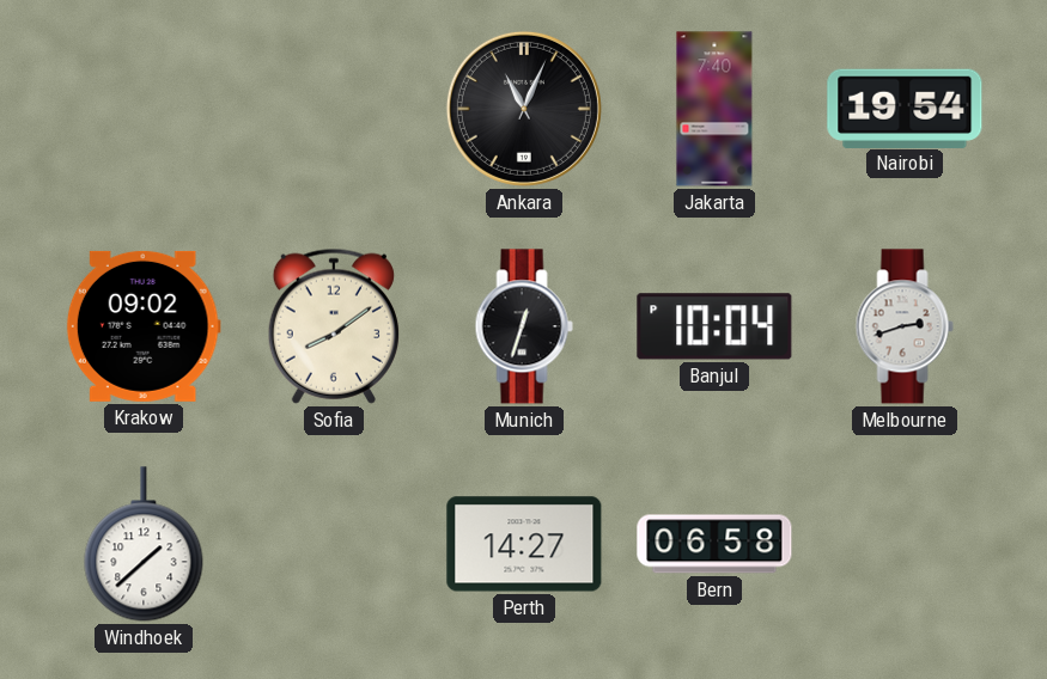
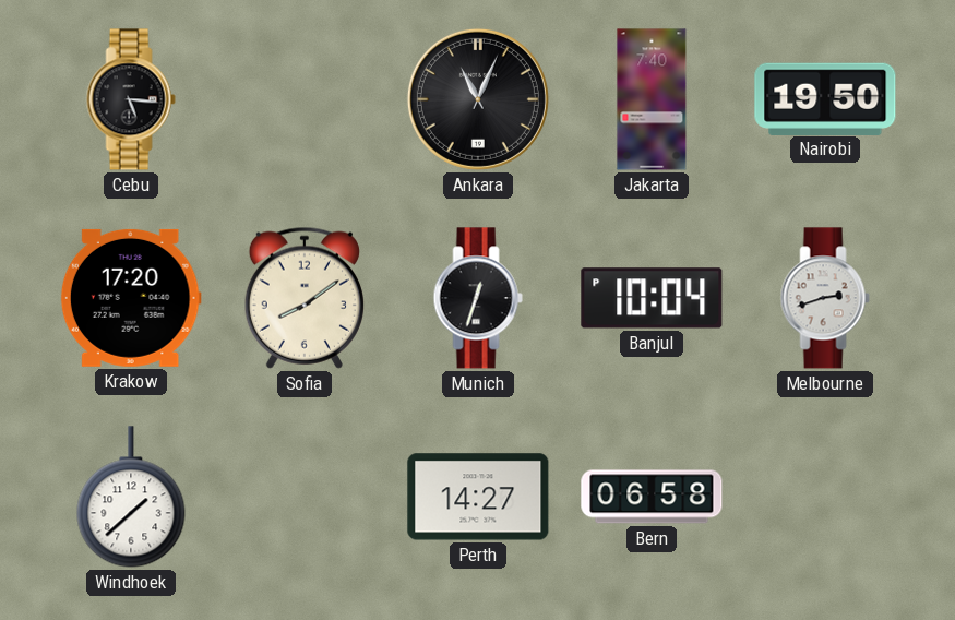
Cebu: none -> 5:16
Nairobi: 19:54 -> 19:50
Krakow: 09:02 -> 17:20
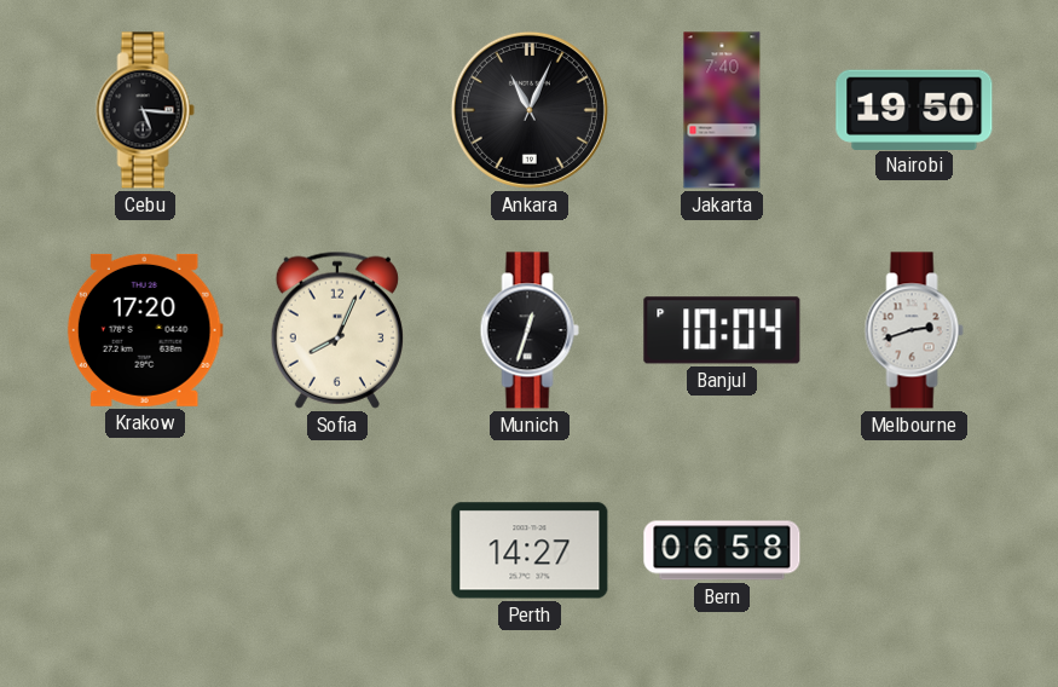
Sofia: 8:09 -> 8:04
Windhoek: 1:38 -> none
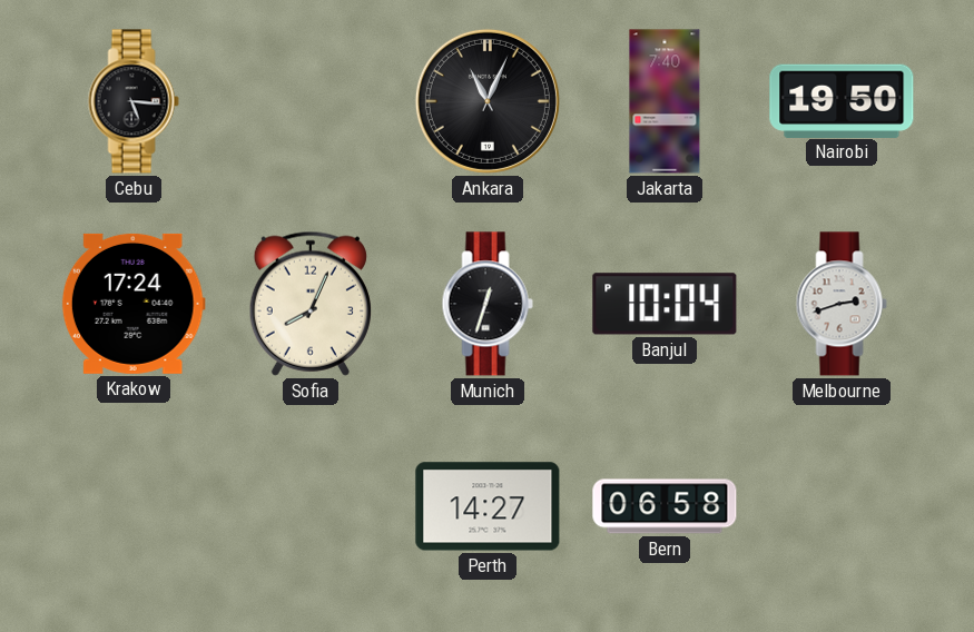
Krakow: 17:20 -> 17:24
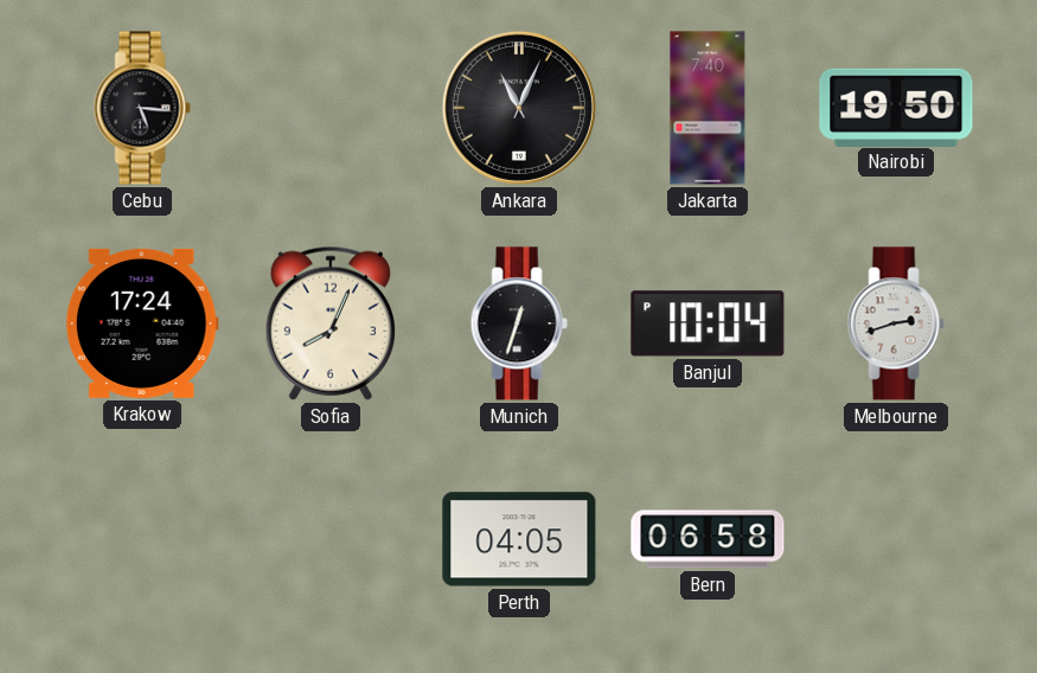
Perth: 14:27 -> 04:05
